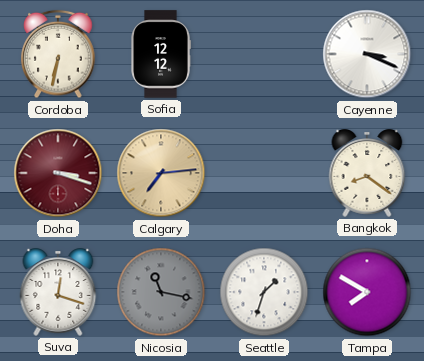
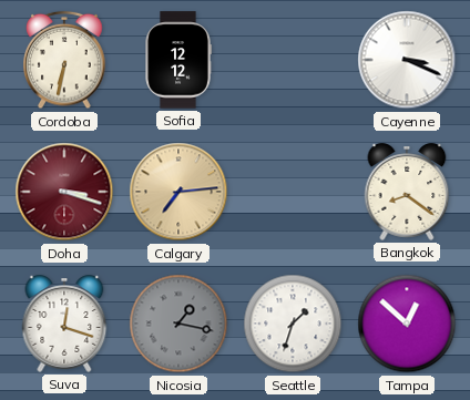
Nicosia: 11:17 -> 1:17
Tampa: 7:50 -> 12:52
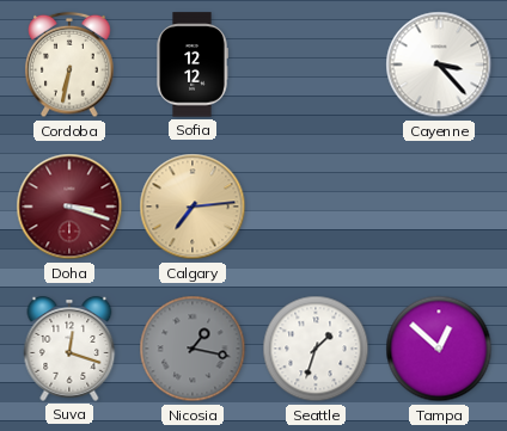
Cayenne: 3:19 -> 3:23
Bangkok: 8:21 -> none
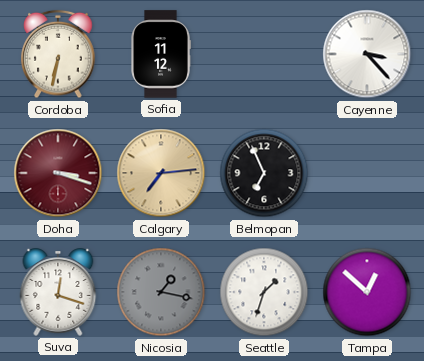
Sofia: 12:12 -> 11:12
Belmopan: none -> 6:56
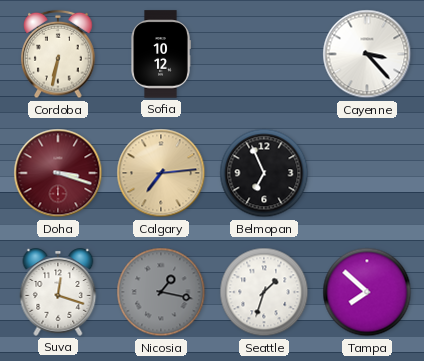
Sofia: 11:12 -> 10:12
Tampa: 12:52 -> 7:52
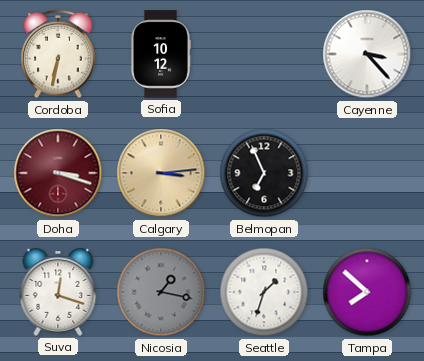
Calgary: 7:14 -> 3:14
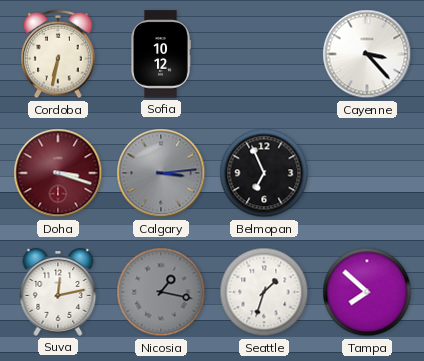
Calgary dial: champagne -> grey
Suva: 12:18 -> 12:13
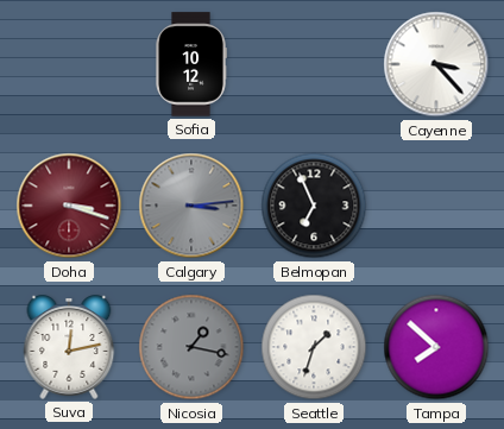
Cordoba: 6:32 -> none
